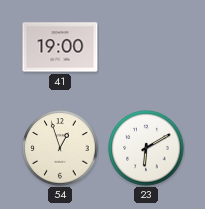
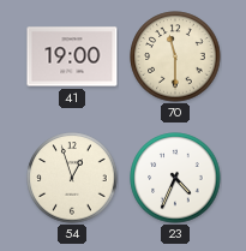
70: none -> 11:30
23: 6:10 -> 4:34
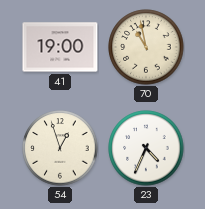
70: 11:30 -> 10:58
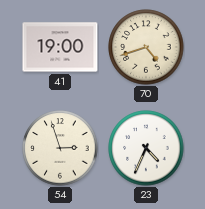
70: 10:58 -> 4:42
54: 12:57 -> 2:57
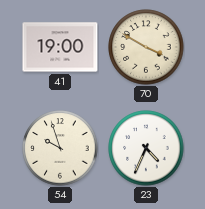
70: 4:42 -> 3:50
54: 2:57 -> 9:57
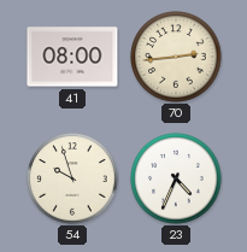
41: 19:00 -> 08:00
70: 3:50 -> 2:44
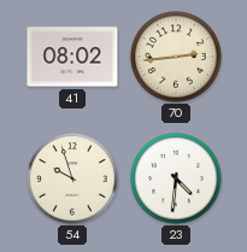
41: 08:00 -> 08:02
23: 4:34 -> 4:31
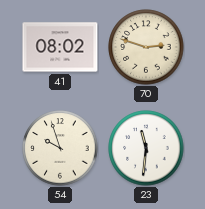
70: 2:44 -> 2:48
23: 4:31 -> 11:31
